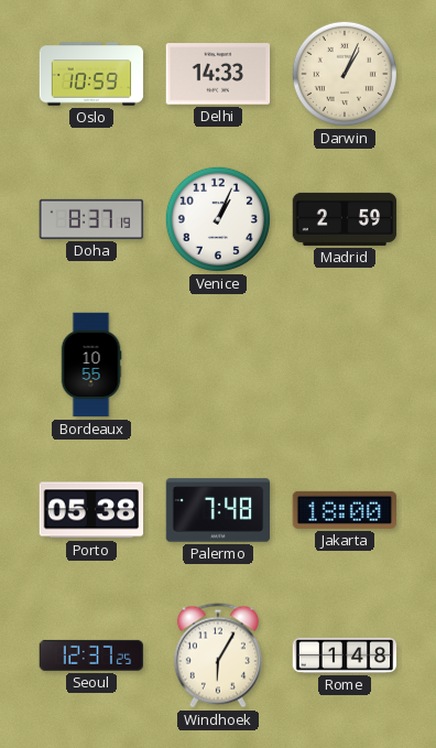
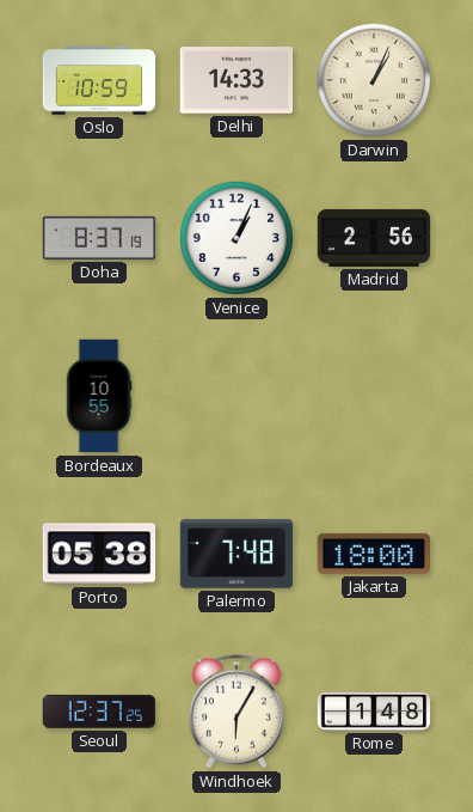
Madrid: 2:59 -> 2:56
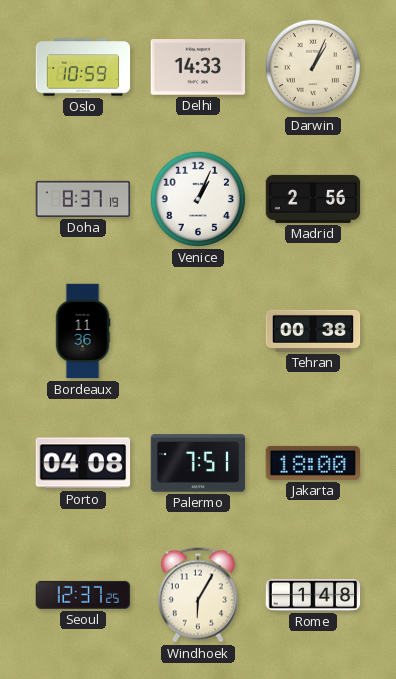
Bordeaux: 10:55 -> 11:36
Tehran: none -> 00:38
Porto: 05:38 -> 04:08
Palermo: 7:48 -> 7:51
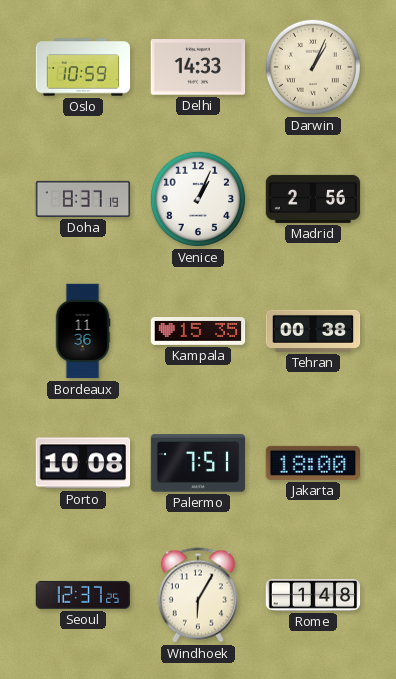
Kampala: none -> 15:35
Porto: 04:08 -> 10:08
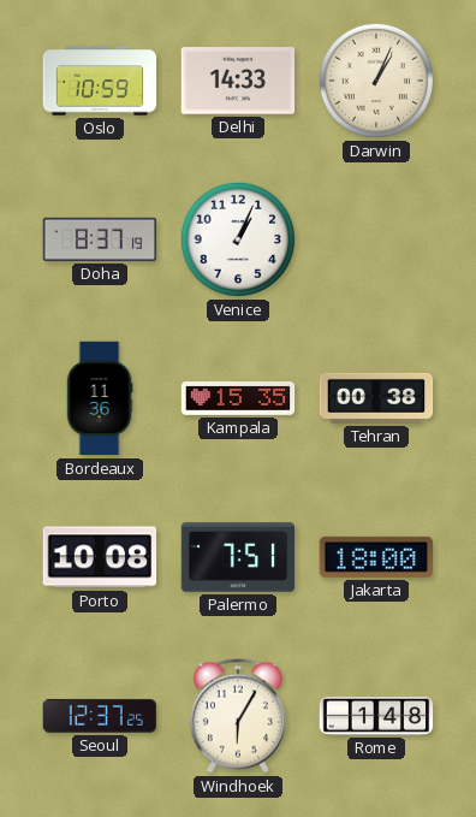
Madrid: 2:56 -> none
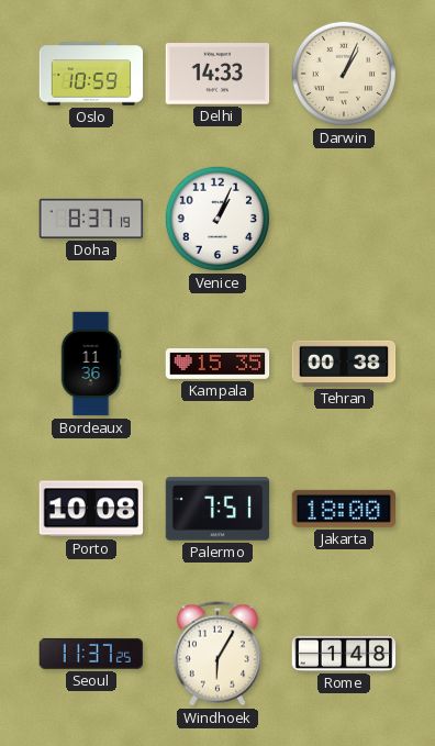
Seoul: 12:37 -> 11:37
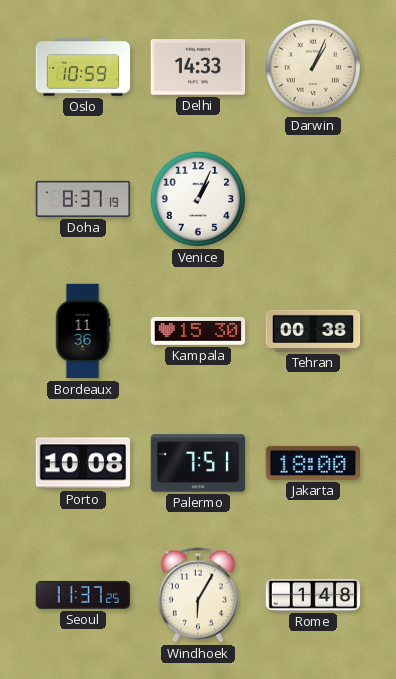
Kampala: 15:35 -> 15:30
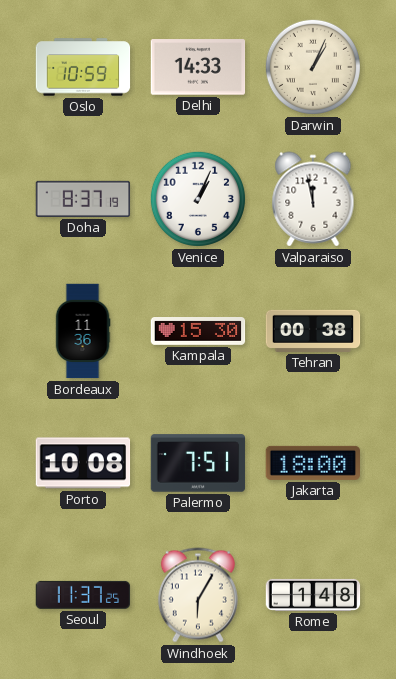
Valparaiso: none -> 11:58
